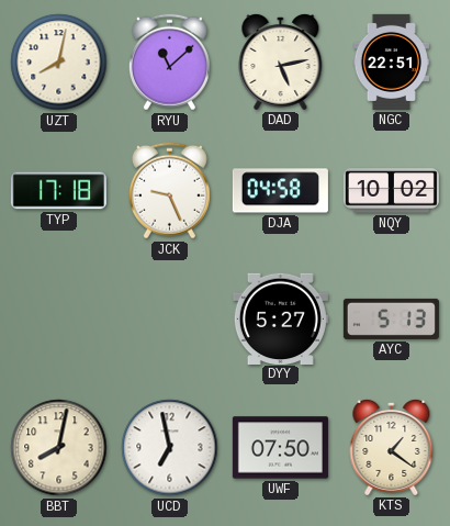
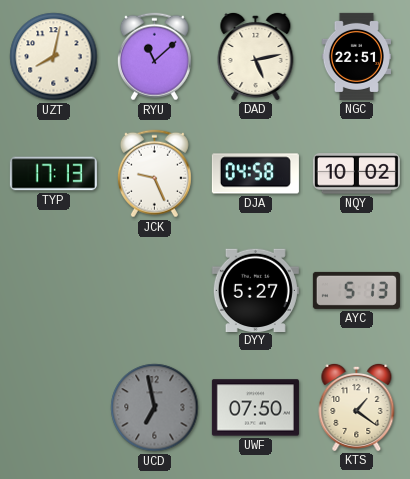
TYP: 17:18 -> 17:13
BBT: 8:02 -> none
UCD dial: white -> grey
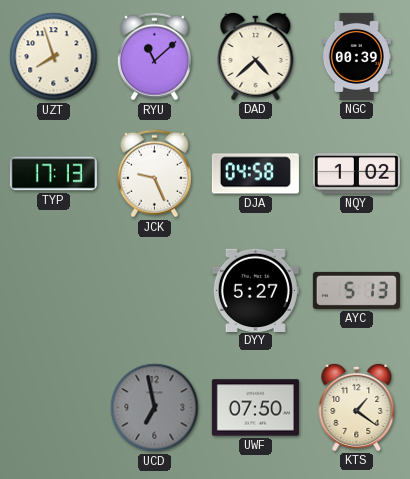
UZT: 8:02 -> 7:57
DAD: 5:13 -> 4:38
NGC: 22:51 -> 00:39
NQY: 10:02 -> 1:02
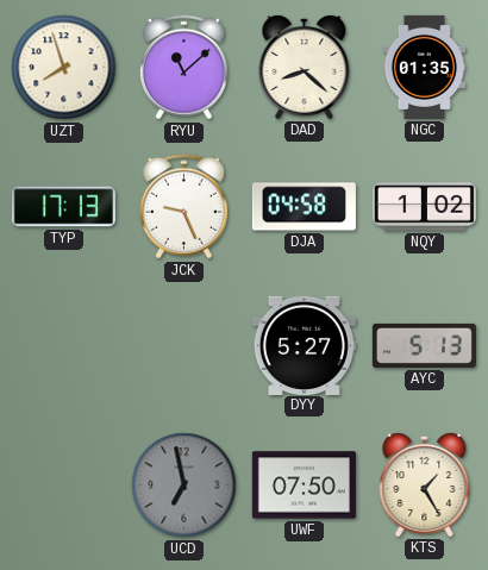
DAD: 4:38 -> 8:22
NGC: 00:39 -> 01:35
KTS: 1:21 -> 1:25
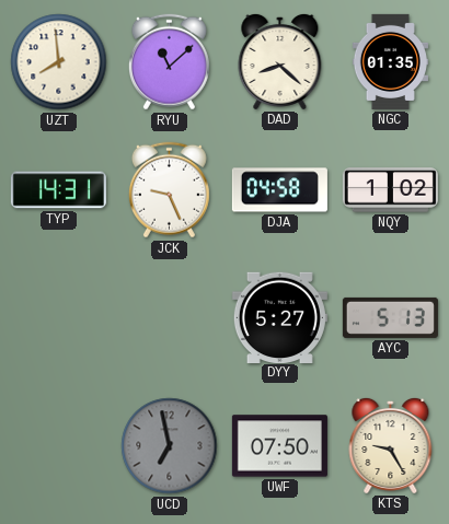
UZT: 7:57 -> 7:59
TYP: 17:13 -> 14:31
KTS: 1:25 -> 9:25
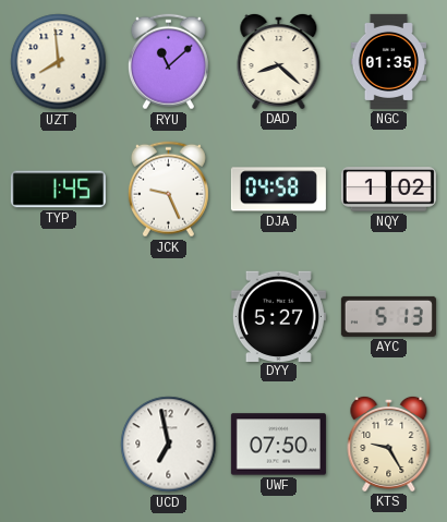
TYP: 14:31 -> 1:45
UCD dial: grey -> white
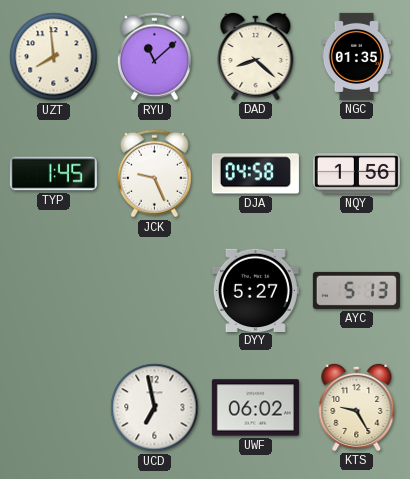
NQY: 1:02 -> 1:56
UWF: 07:50 -> 06:02
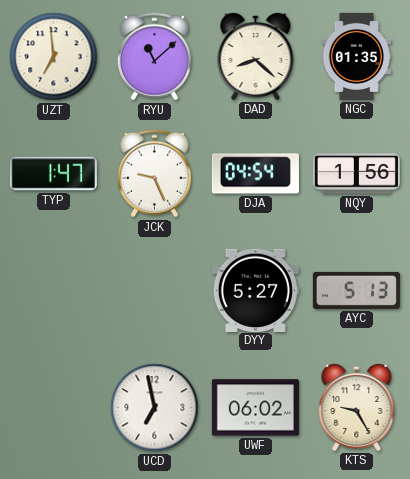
UZT: 7:59 -> 6:59
TYP: 1:45 -> 1:47
DJA: 04:58 -> 04:54
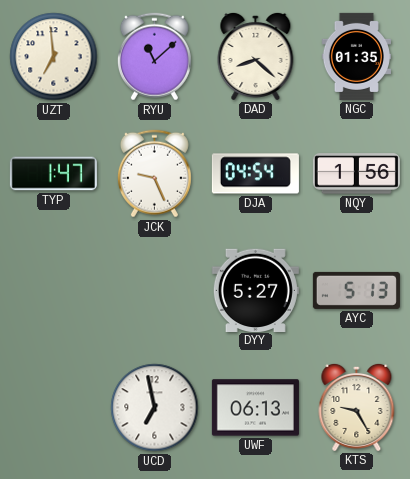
UWF: 06:02 -> 06:13
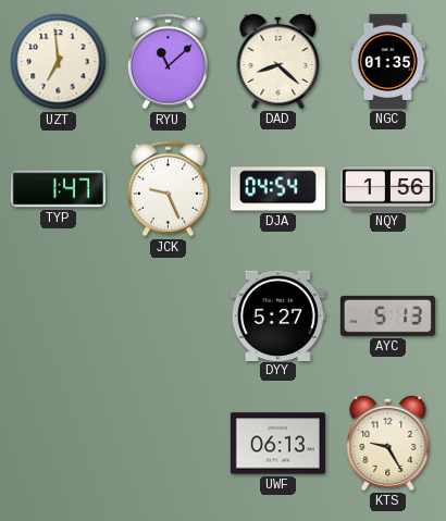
UCD: 6:58 -> none
